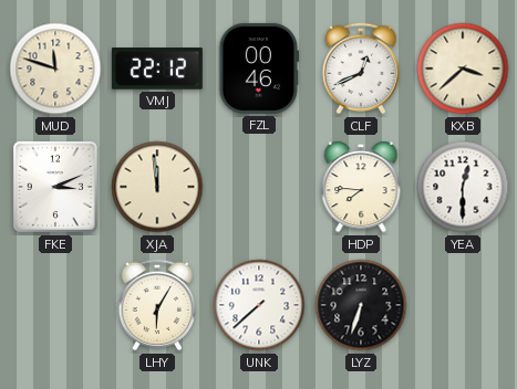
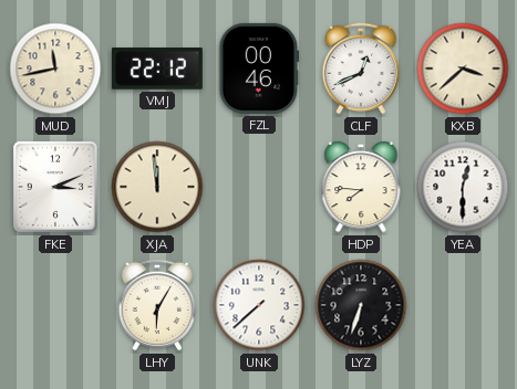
MUD: 11:48 -> 11:43
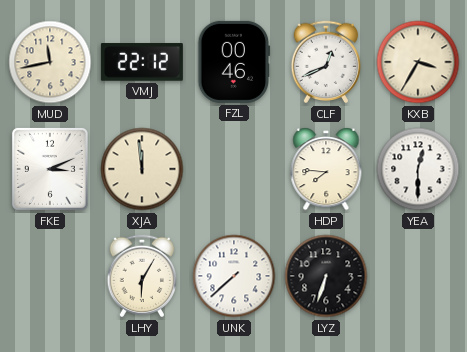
KXB: 3:38 -> 3:35
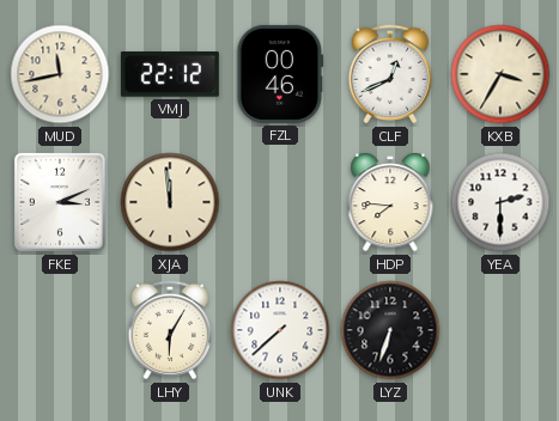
YEA: 12:30 -> 2:30
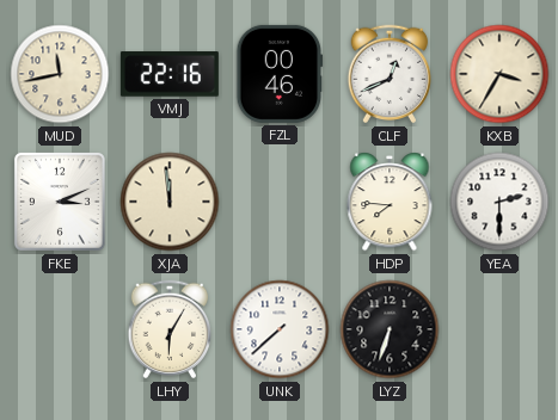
VMJ: 22:12 -> 22:16
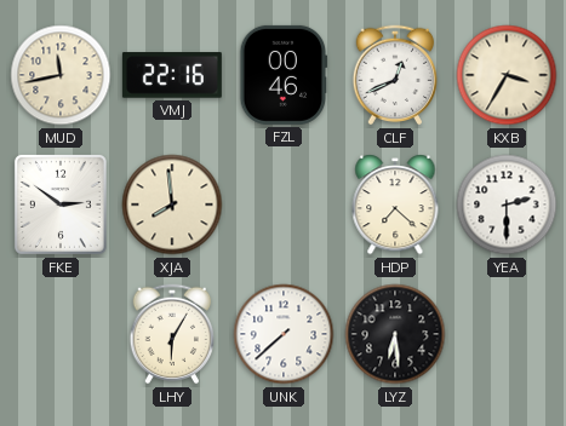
FKE: 3:11 -> 2:51
XJA: 11:59 -> 7:59
HDP: 7:46 -> 7:22
LYZ: 6:33 -> 6:29
